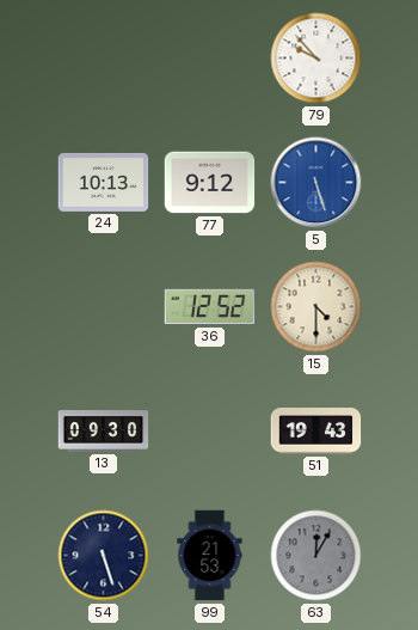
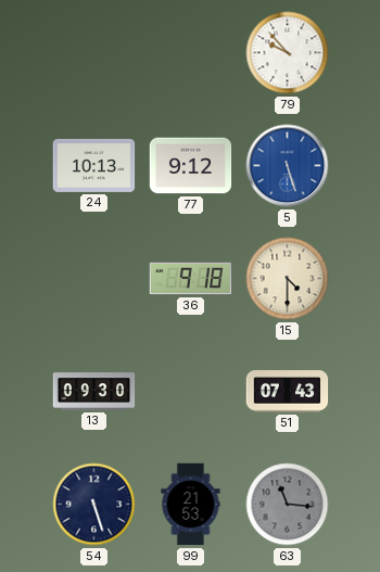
36: 12:52 -> 9:18
51: 19:43 -> 07:43
63: 12:05 -> 11:16
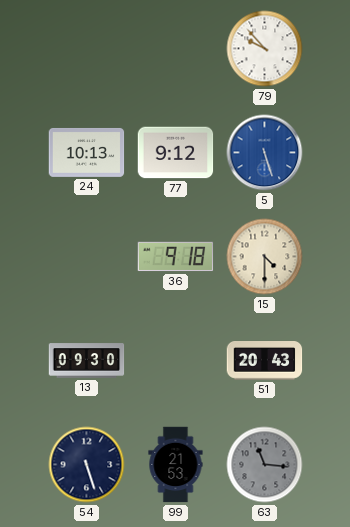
51: 07:43 -> 20:43
